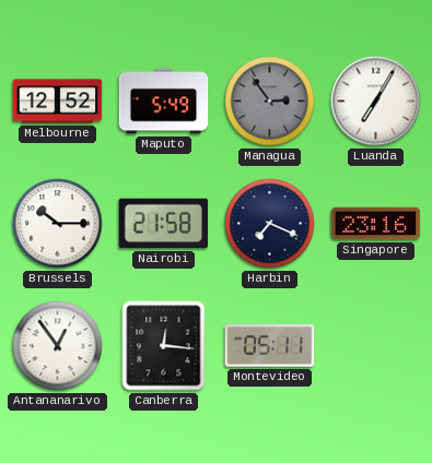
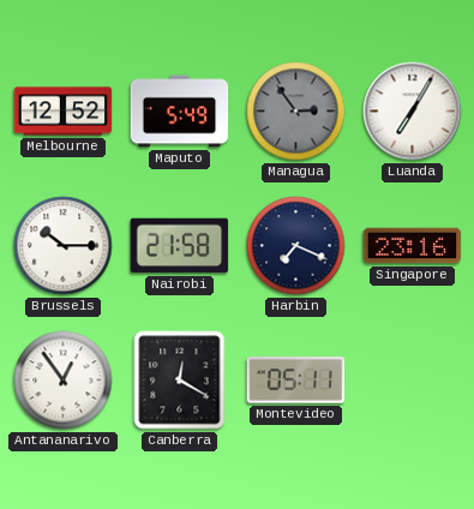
Canberra: 12:16 -> 12:20
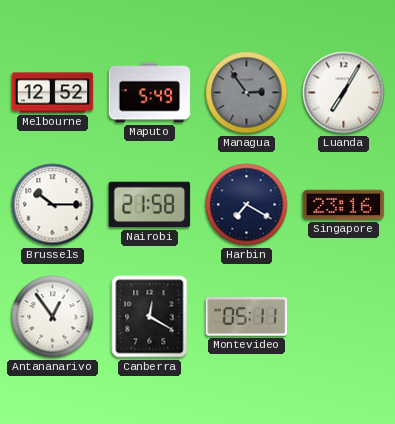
Harbin: 7:19 -> 7:20
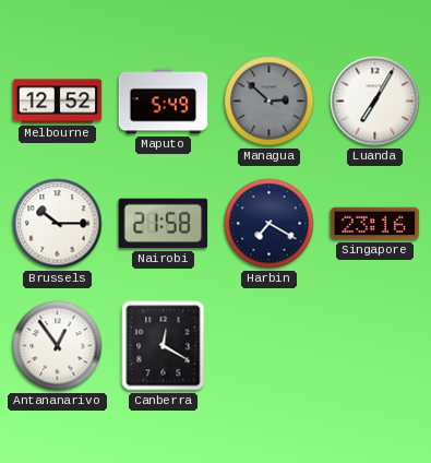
Managua: 2:54 -> 2:52
Montevideo: 05:11 -> none
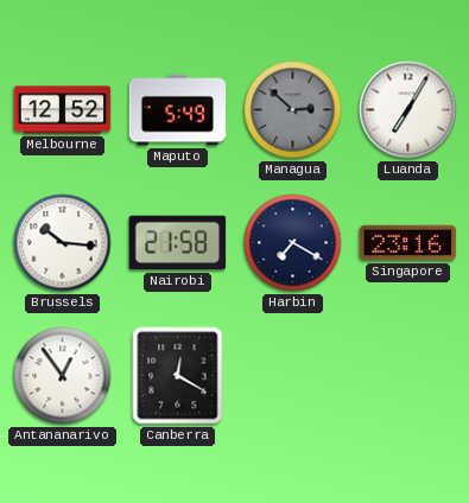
Brussels: 10:15 -> 10:16
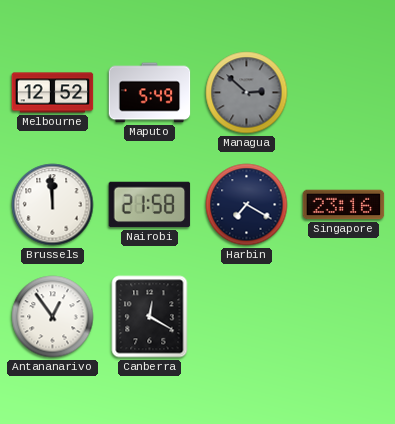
Luanda: 7:05 -> none
Brussels: 10:16 -> 11:59
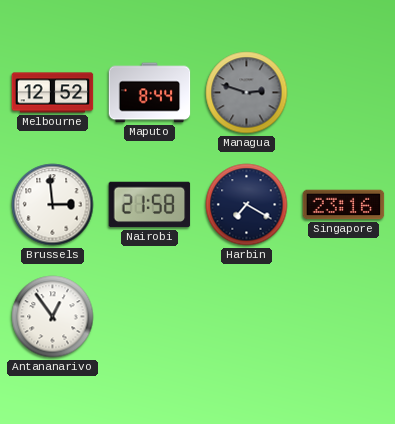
Maputo: 5:49 -> 8:44
Managua: 2:52 -> 2:48
Brussels: 11:59 -> 2:59
Canberra: 12:20 -> none
